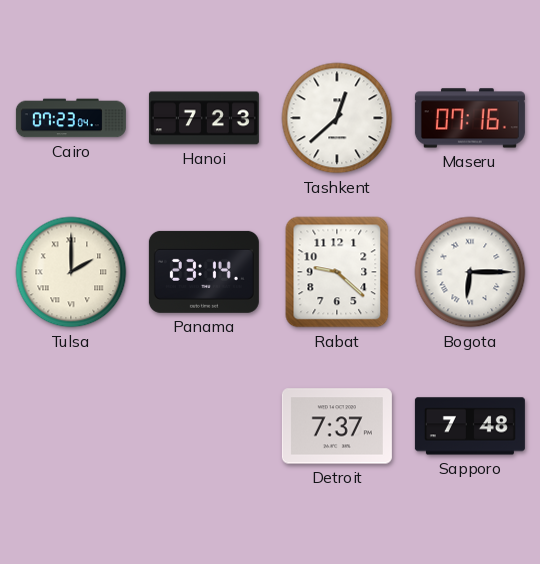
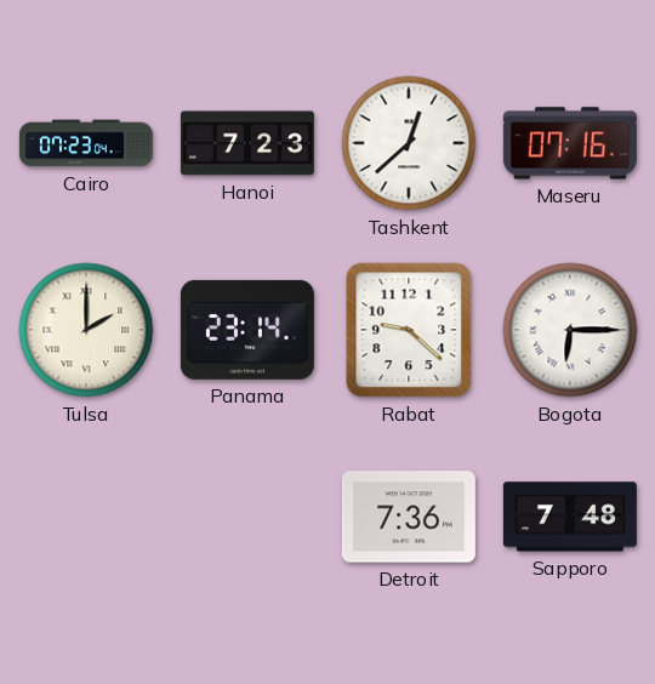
Detroit: 7:37 -> 7:36
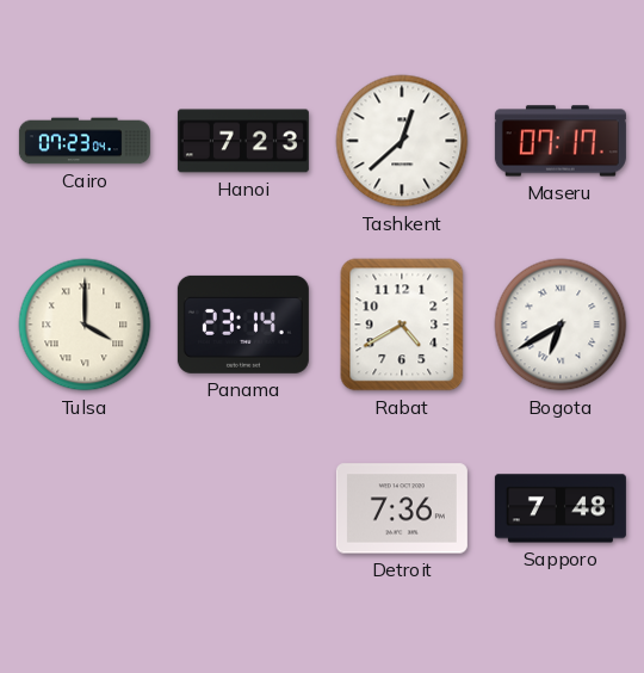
Maseru: 07:16 -> 07:17
Tulsa: 2:00 -> 4:00
Rabat: 9:22 -> 4:40
Bogota: 6:15 -> 6:40
